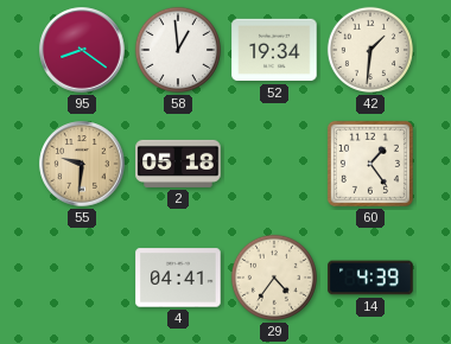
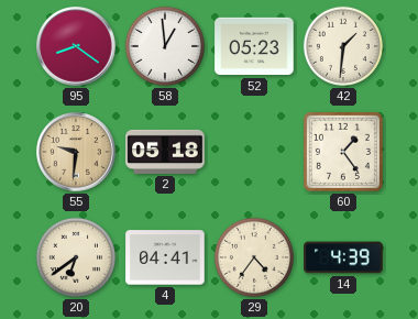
52: 19:34 -> 05:23
20: none -> 6:39
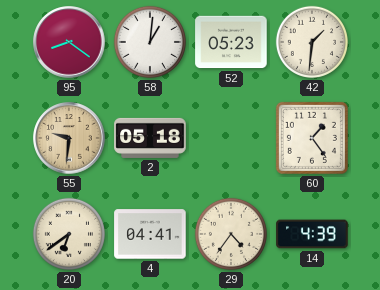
58: 12:59 -> 1:01
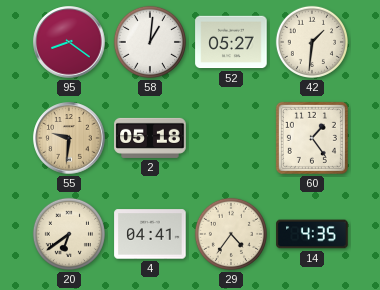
52: 05:23 -> 05:27
14: 4:39 -> 4:35
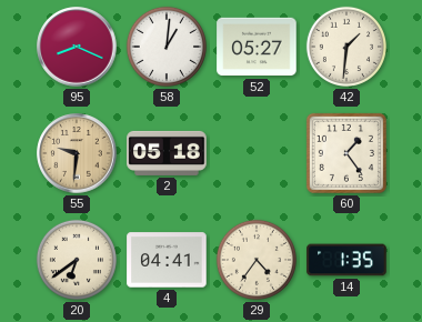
95: 8:21 -> 8:19
14: 4:35 -> 1:35
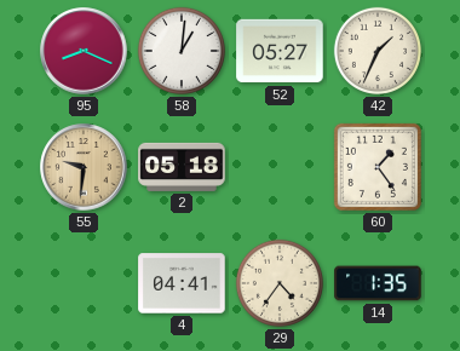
42: 1:31 -> 1:34
20: 6:39 -> none
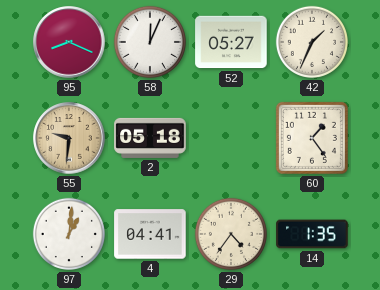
58: 1:01 -> 12:04
97: none -> 1:01
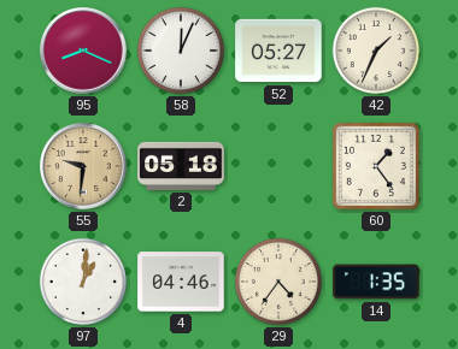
4: 04:41 -> 04:46
